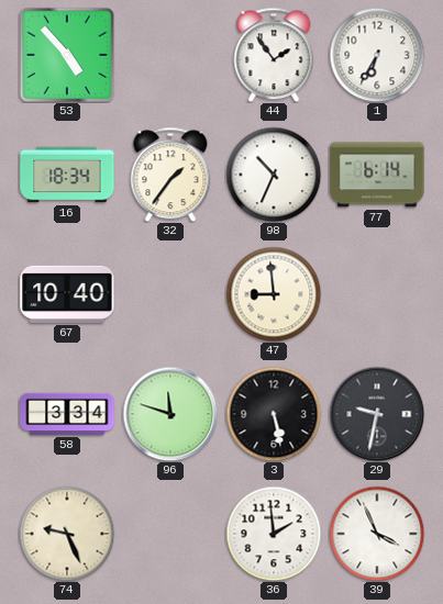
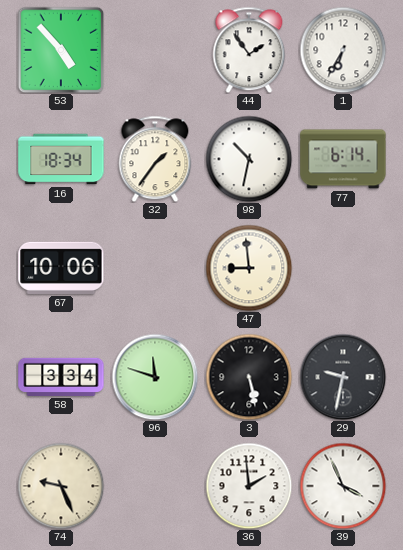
98: 10:34 -> 10:32
67: 10:40 -> 10:06
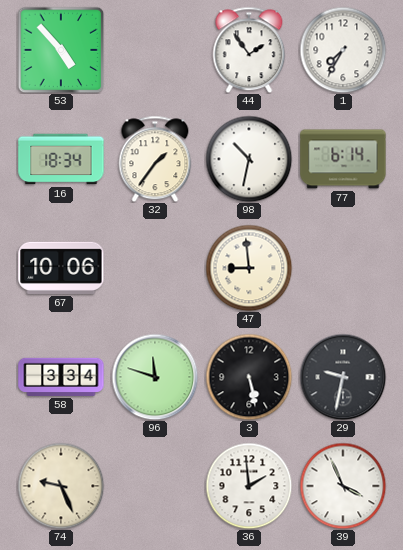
1: 6:35 -> 7:35
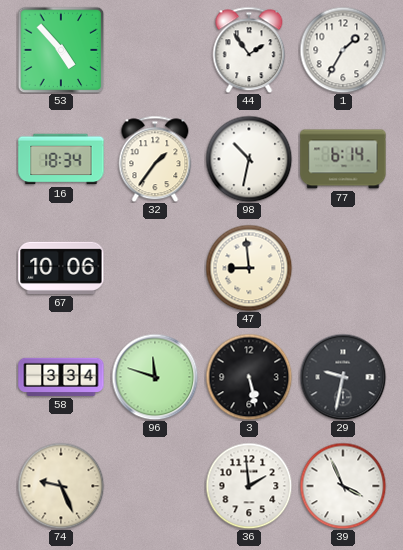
1: 7:35 -> 1:35
